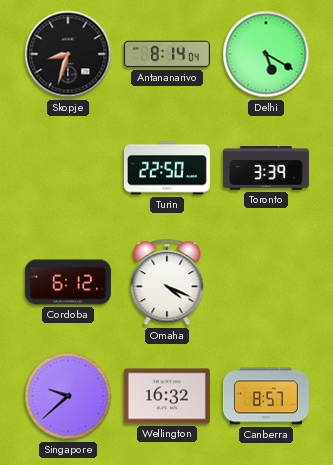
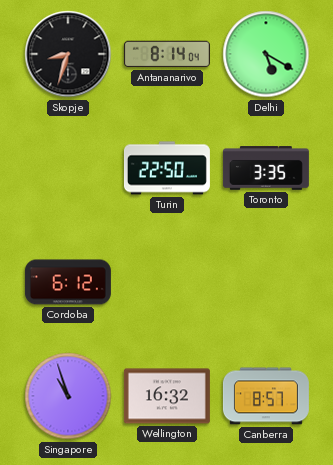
Toronto: 3:39 -> 3:35
Omaha: 4:19 -> none
Singapore: 9:38 -> 10:57
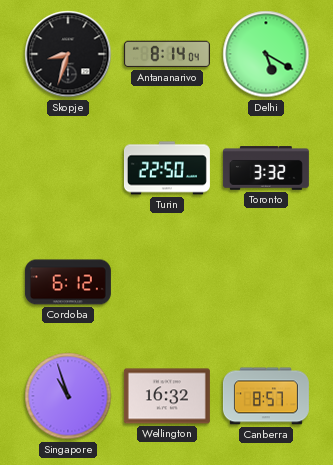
Toronto: 3:35 -> 3:32
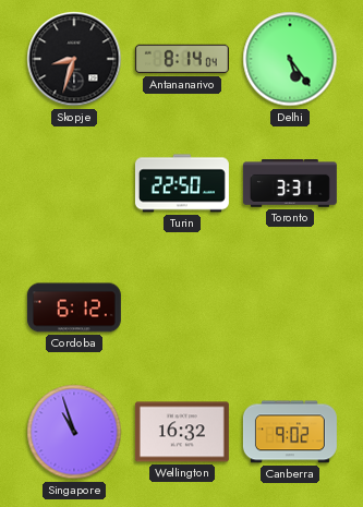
Delhi: 5:20 -> 5:24
Toronto: 3:32 -> 3:31
Canberra: 8:57 -> 9:02
